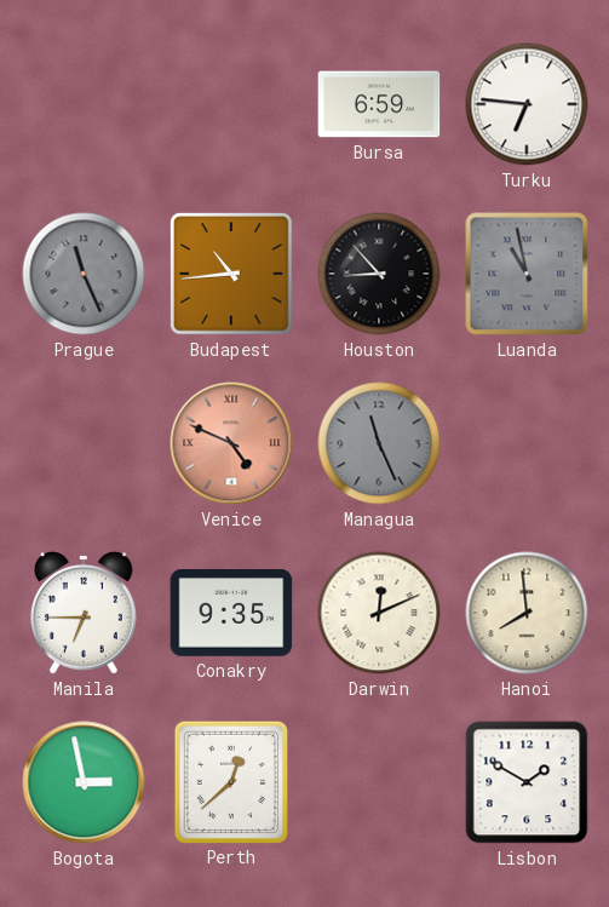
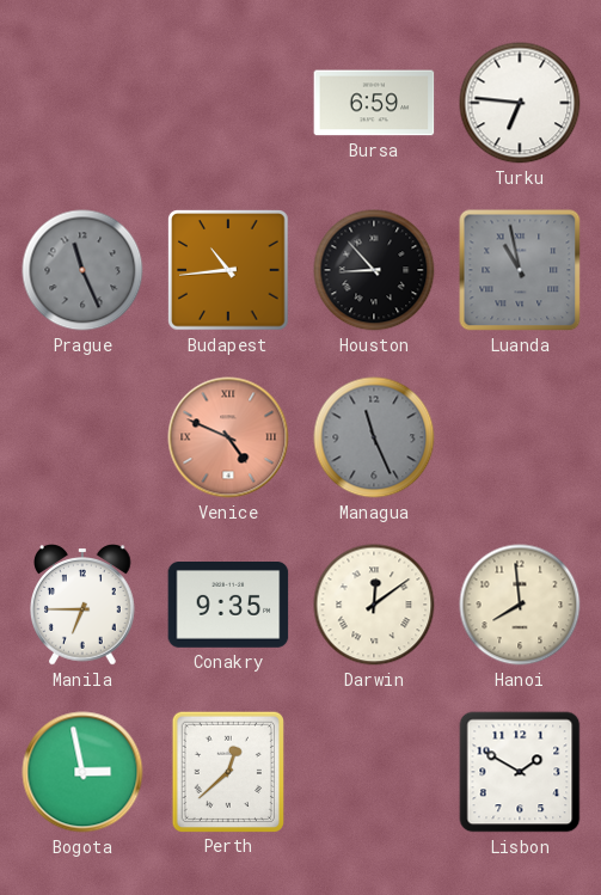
Darwin: 12:11 -> 12:09
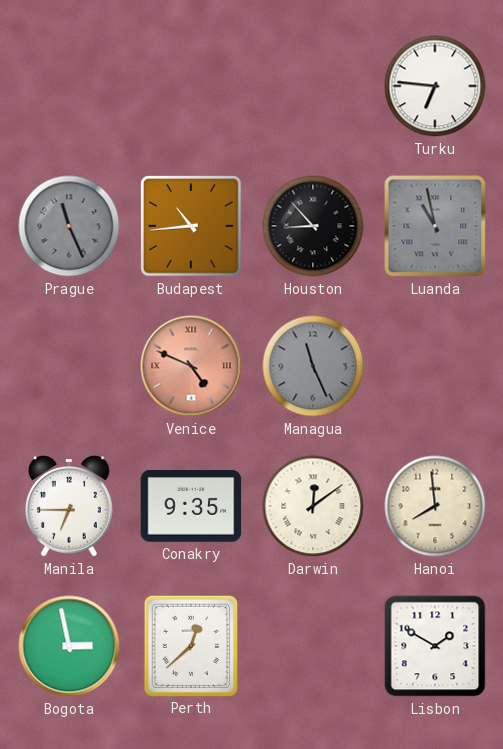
Bursa: 6:59 -> none
